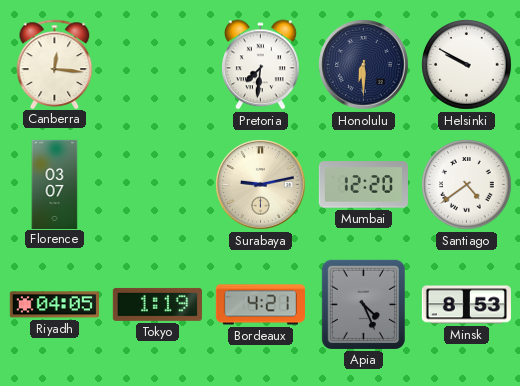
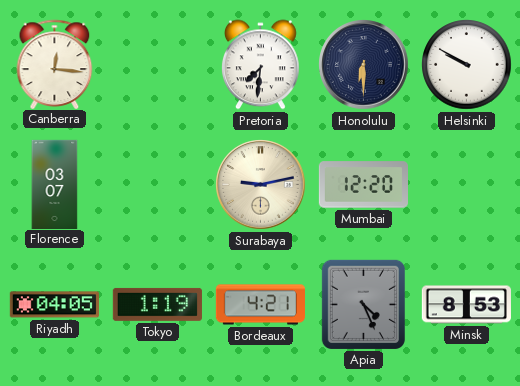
Santiago: 4:39 -> none
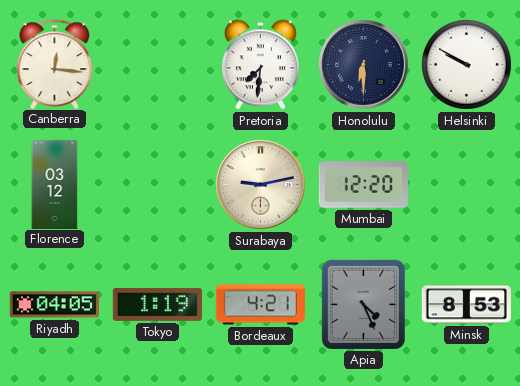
Florence: 03:07 -> 03:12
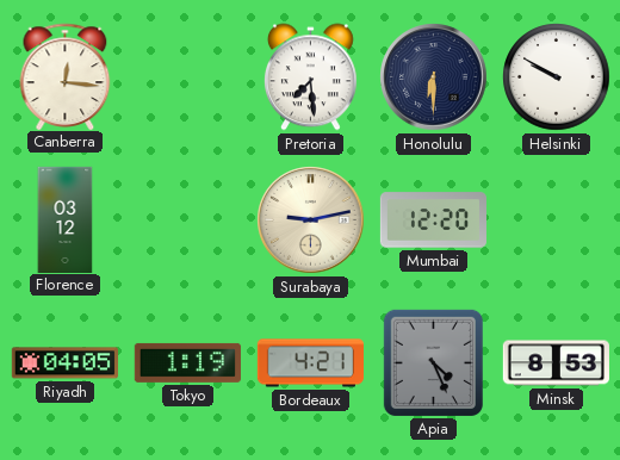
Pretoria: 7:31 -> 7:29
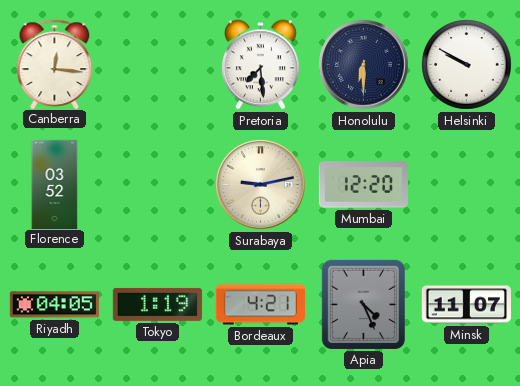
Florence: 03:12 -> 03:52
Minsk: 8:53 -> 11:07
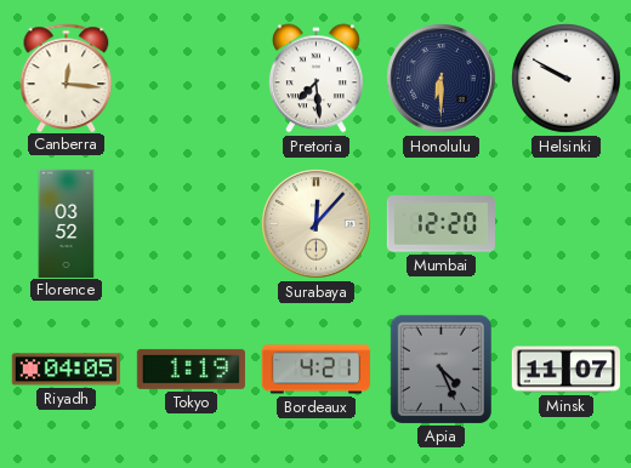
Surabaya: 9:13 -> 12:07
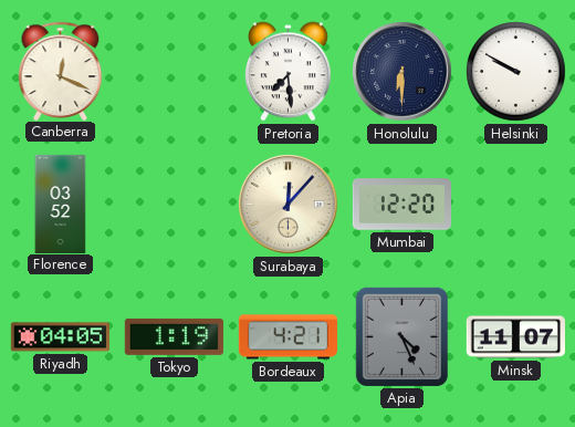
Canberra: 12:16 -> 12:19
